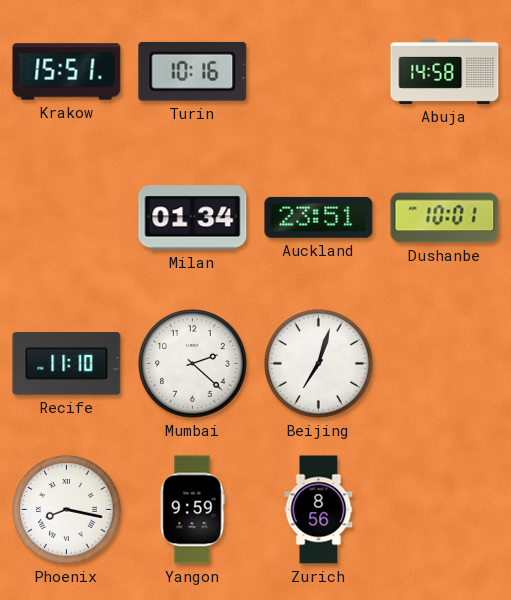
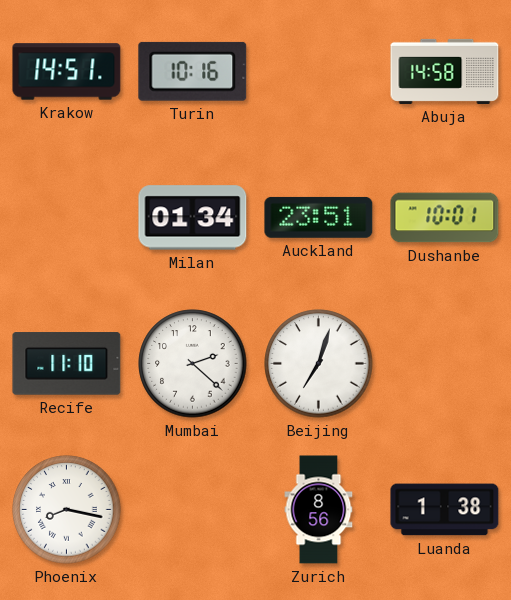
Krakow: 15:51 -> 14:51
Yangon: 9:59 -> none
Luanda: none -> 1:38
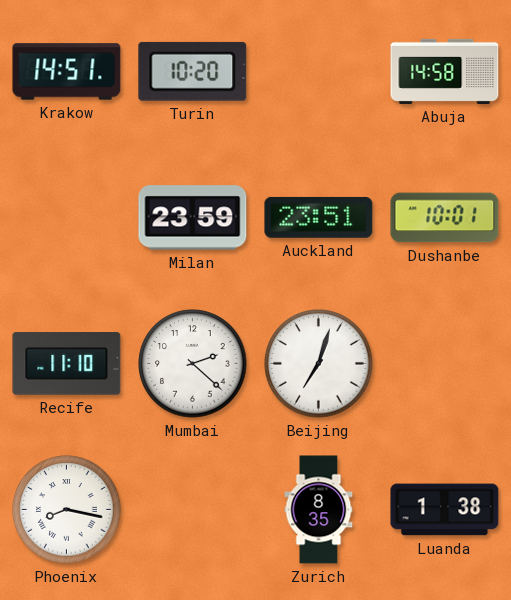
Turin: 10:16 -> 10:20
Milan: 01:34 -> 23:59
Zurich: 8:56 -> 8:35
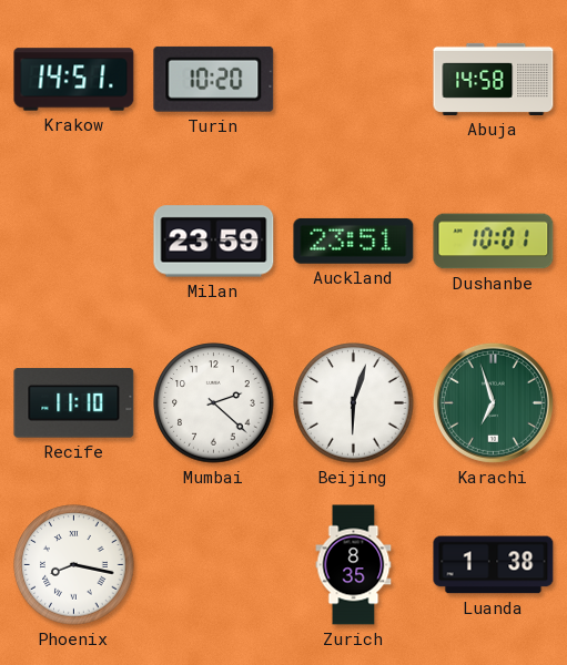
Beijing: 7:03 -> 6:03
Karachi: none -> 6:57
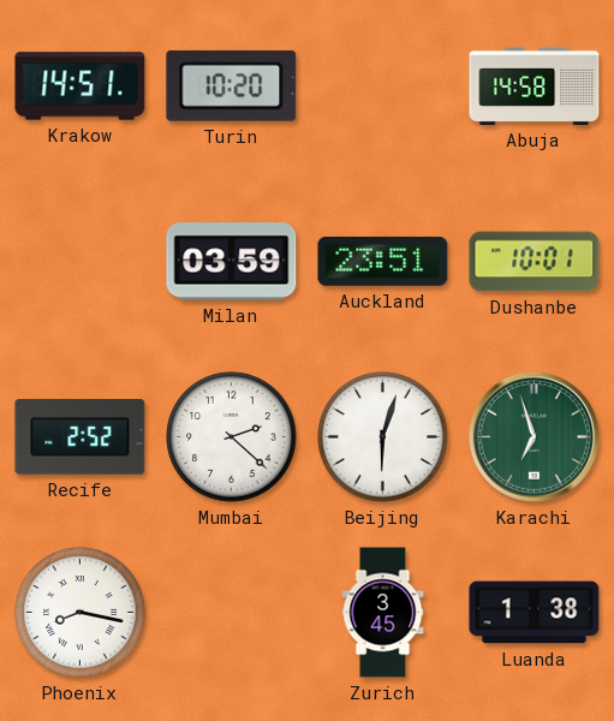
Milan: 23:59 -> 03:59
Recife: 11:10 -> 2:52
Zurich: 8:35 -> 3:45
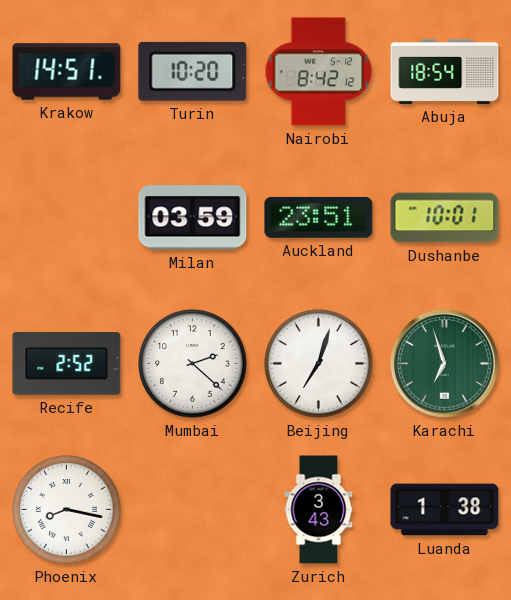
Nairobi: none -> 8:42
Abuja: 14:58 -> 18:54
Beijing: 6:03 -> 7:03
Zurich: 3:45 -> 3:43
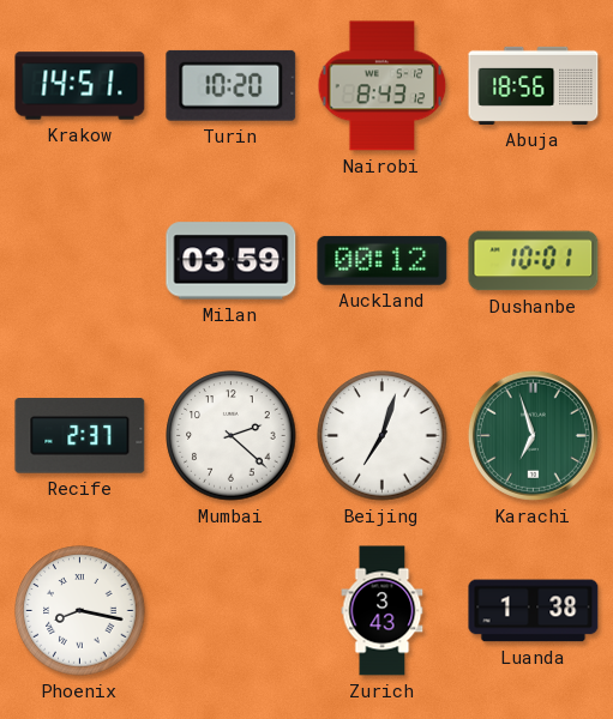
Nairobi: 8:42 -> 8:43
Abuja: 18:54 -> 18:56
Auckland: 23:51 -> 00:12
Recife: 2:52 -> 2:37
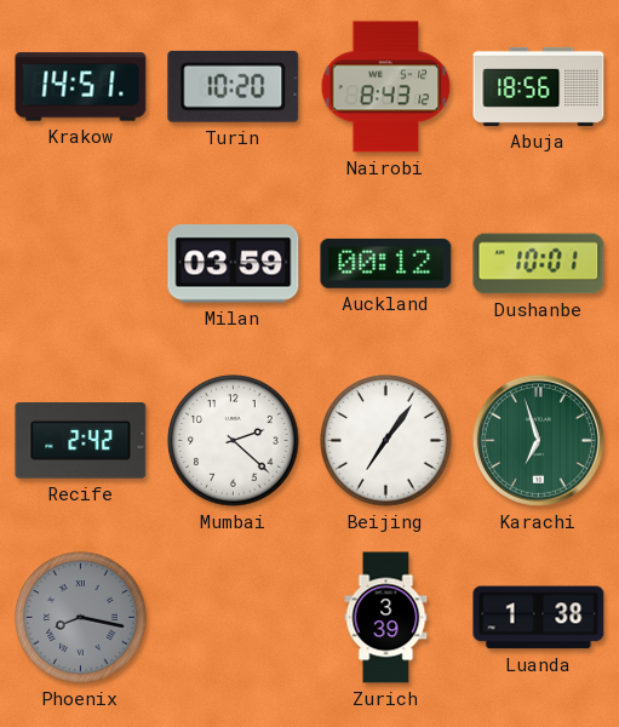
Recife: 2:37 -> 2:42
Beijing: 7:03 -> 7:06
Phoenix dial: white -> grey
Zurich: 3:43 -> 3:39
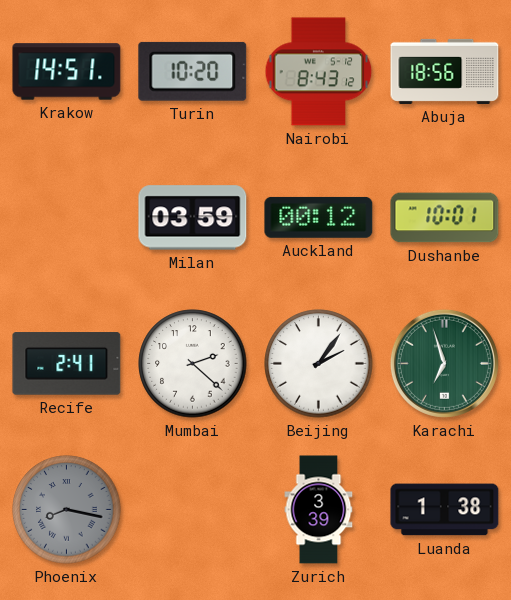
Recife: 2:42 -> 2:41
Beijing: 7:06 -> 2:06
